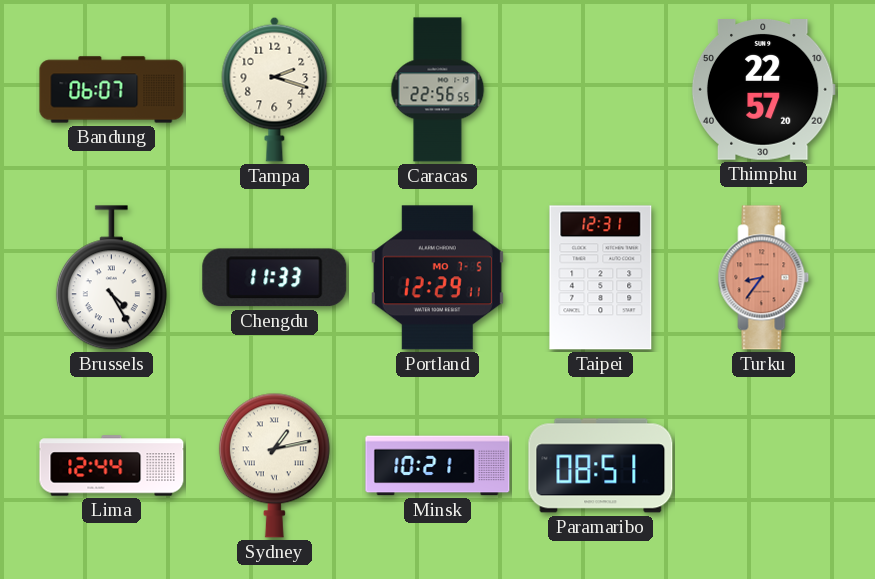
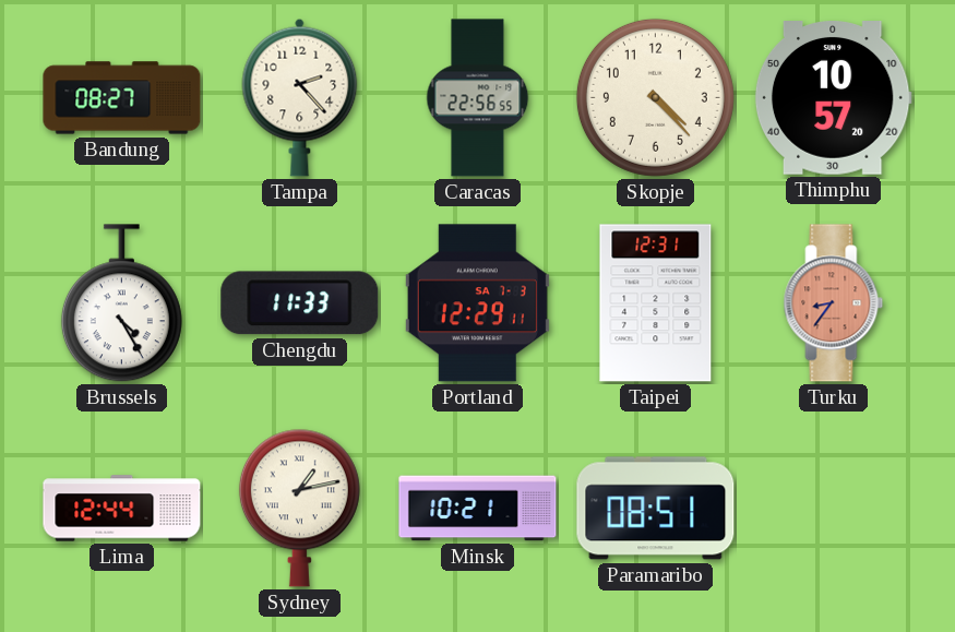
Bandung: 06:07 -> 08:27
Tampa: 2:18 -> 2:23
Skopje: none -> 4:23
Thimphu: 22:57 -> 10:57
Portland date: MO 7-5 -> SA 7-3
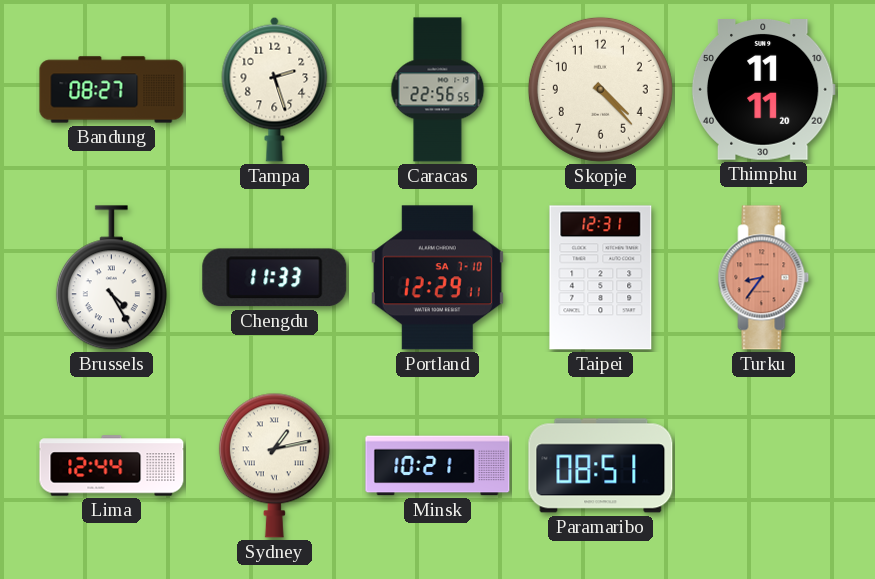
Tampa: 2:23 -> 2:27
Thimphu: 10:57 -> 11:11
Portland date: SA 7-3 -> SA 7-10
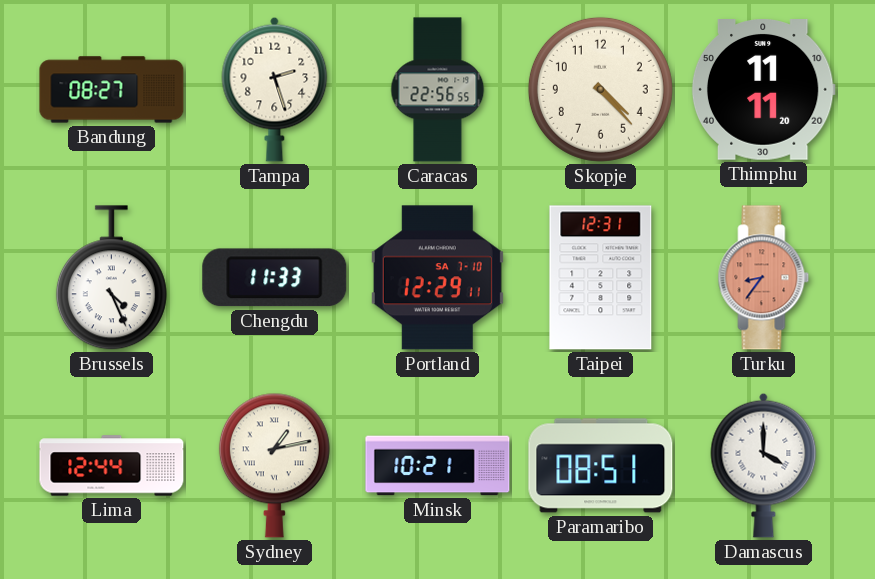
Brussels: 4:25 -> 4:26
Damascus: none -> 4:00
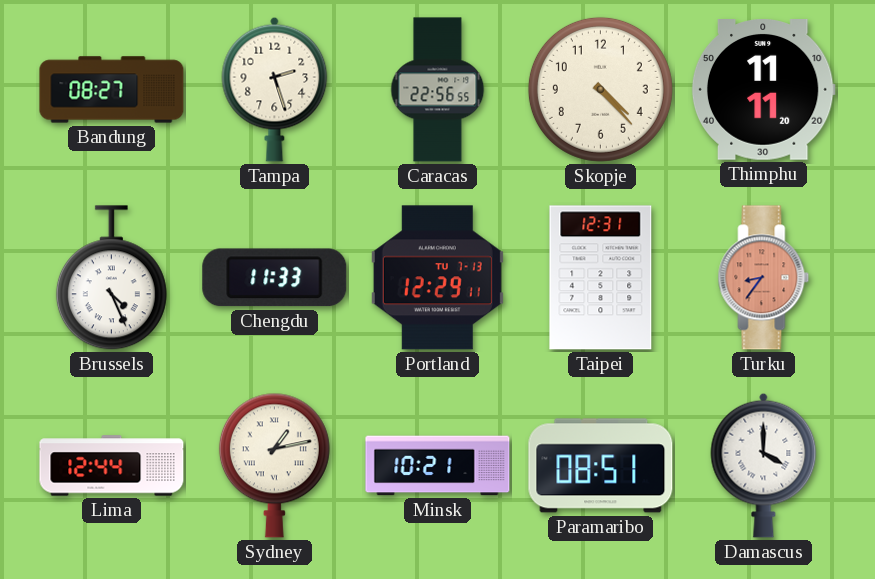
Portland date: SA 7-10 -> TU 7-13
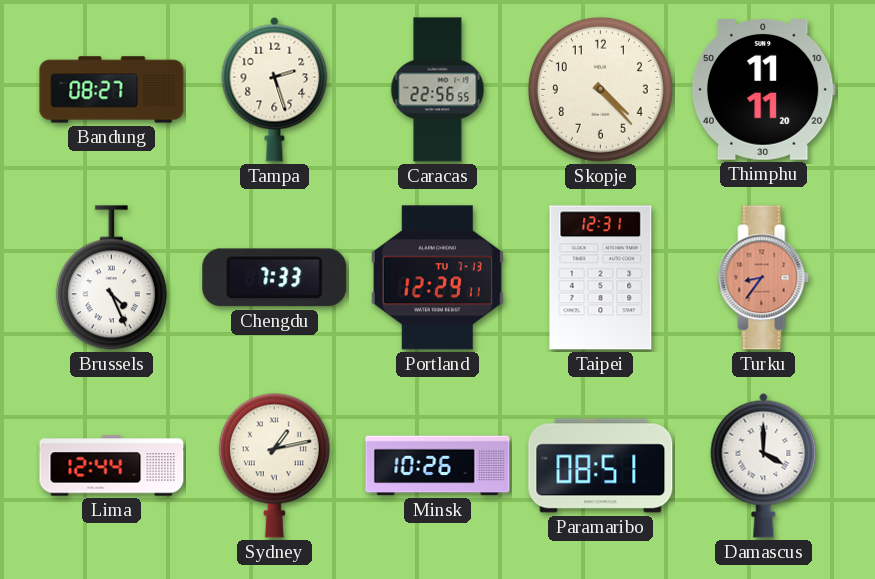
Chengdu: 11:33 -> 7:33
Minsk: 10:21 -> 10:26
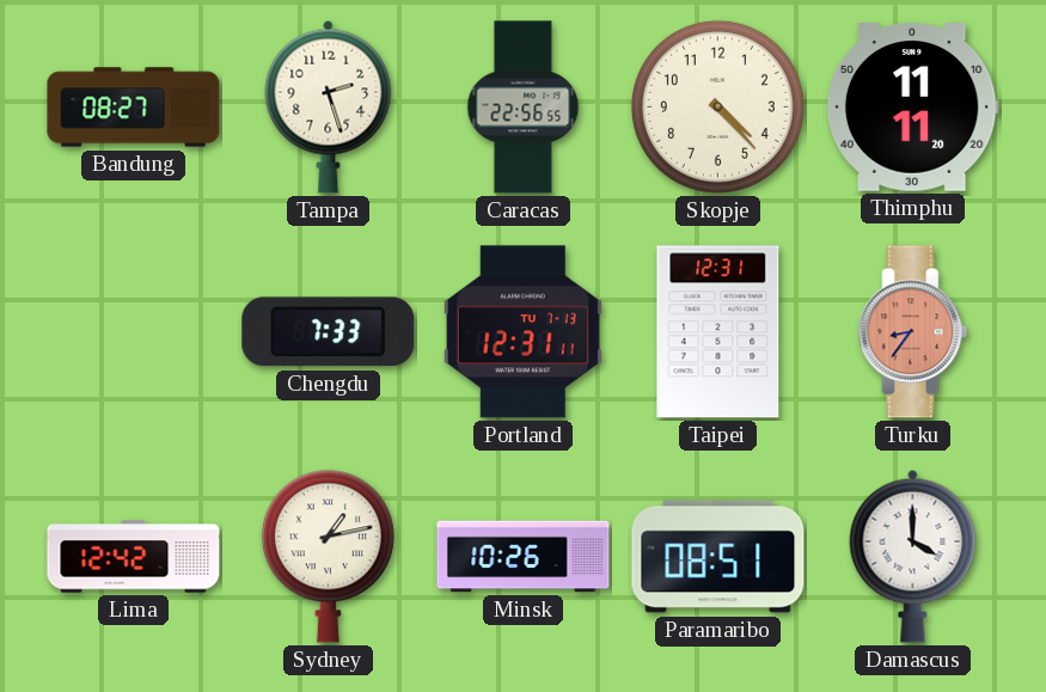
Brussels: 4:26 -> none
Portland: 12:29 -> 12:31
Lima: 12:44 -> 12:42
